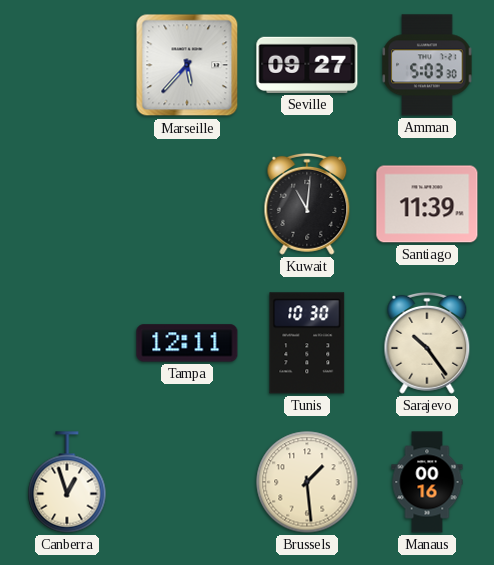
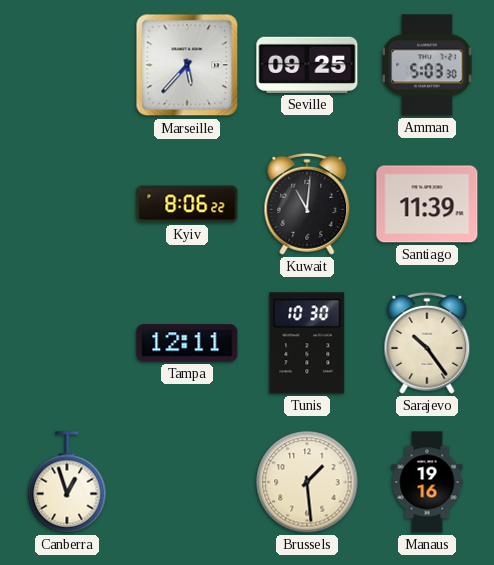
Seville: 09:27 -> 09:25
Kyiv: none -> 8:06
Manaus: 00:16 -> 19:16
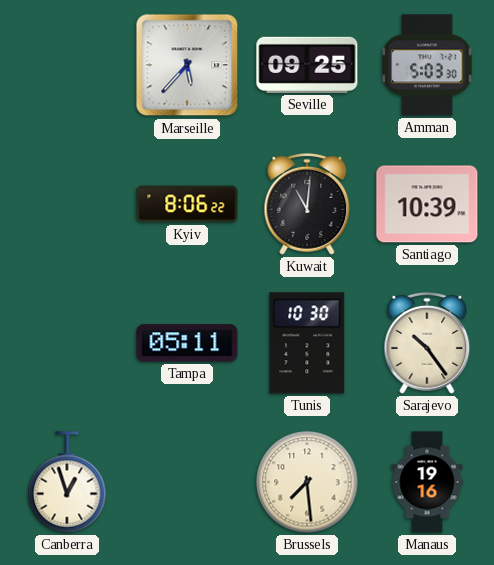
Santiago: 11:39 -> 10:39
Tampa: 12:11 -> 05:11
Brussels: 1:29 -> 7:29
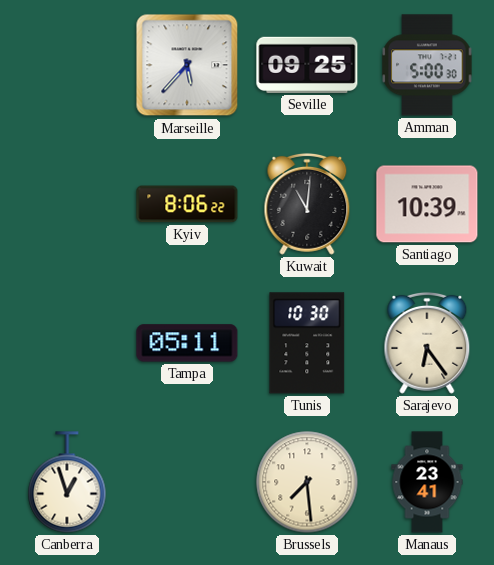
Amman: 5:03 -> 5:00
Sarajevo: 10:24 -> 6:24
Manaus: 19:16 -> 23:41
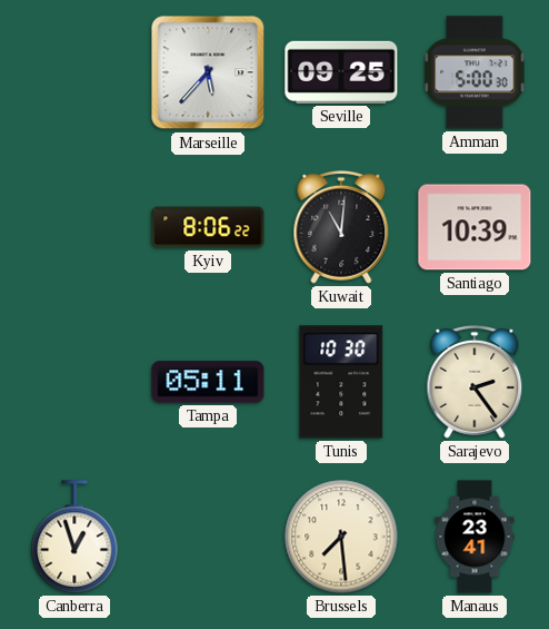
Sarajevo: 6:24 -> 2:24
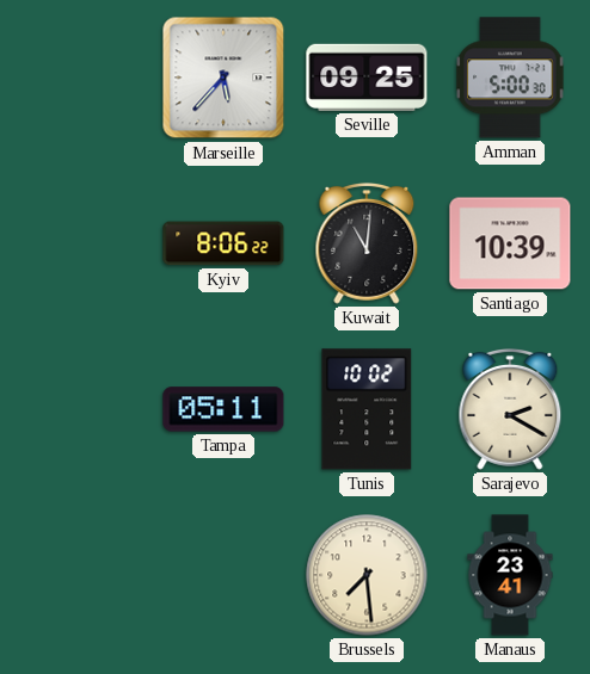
Tunis: 10:30 -> 10:02
Sarajevo: 2:24 -> 2:20
Canberra: 12:57 -> none
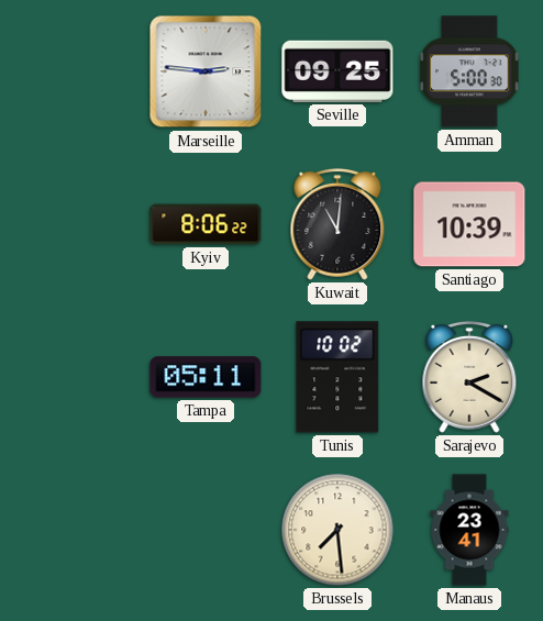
Marseille: 5:37 -> 2:46
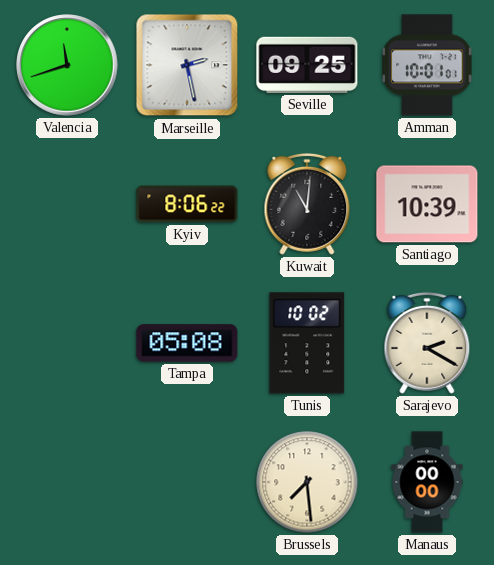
Valencia: none -> 11:42
Marseille: 2:46 -> 2:28
Amman: 5:00 -> 10:01
Tampa: 05:11 -> 05:08
Manaus: 23:41 -> 00:00
